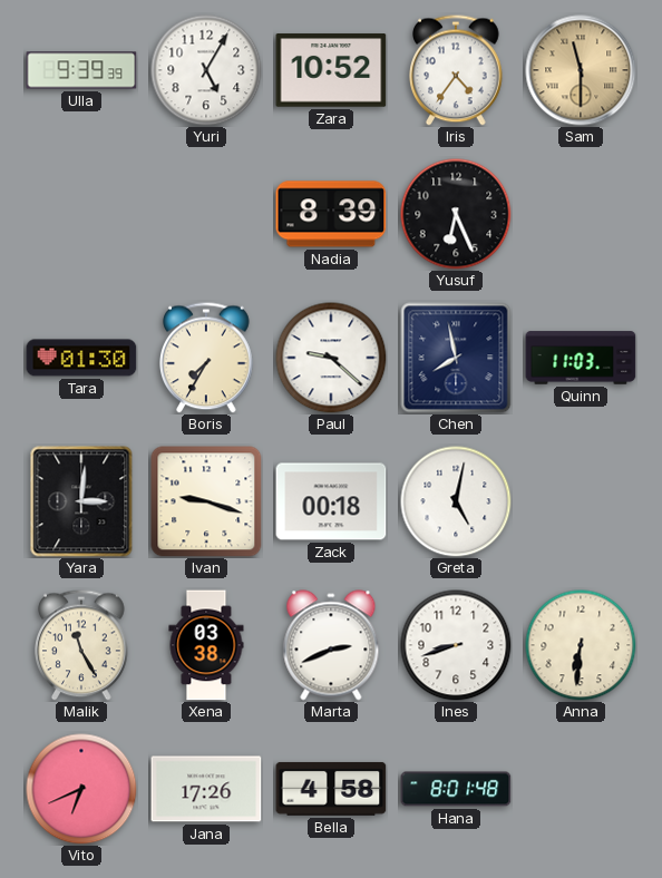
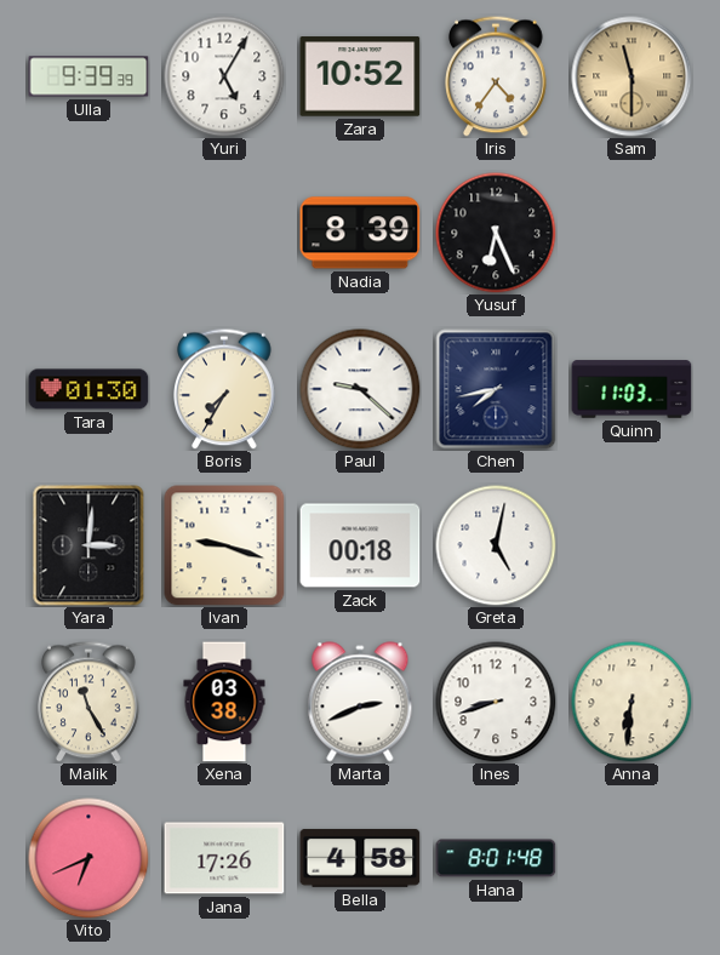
Chen: 7:58 -> 7:43
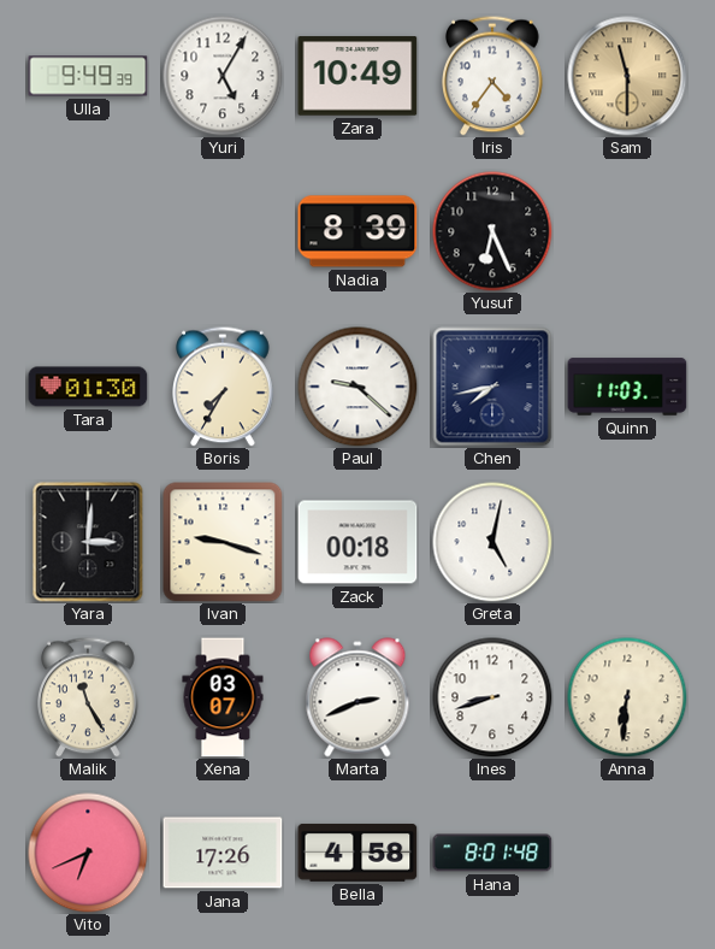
Ulla: 9:39 -> 9:49
Zara: 10:52 -> 10:49
Xena: 03:38 -> 03:07
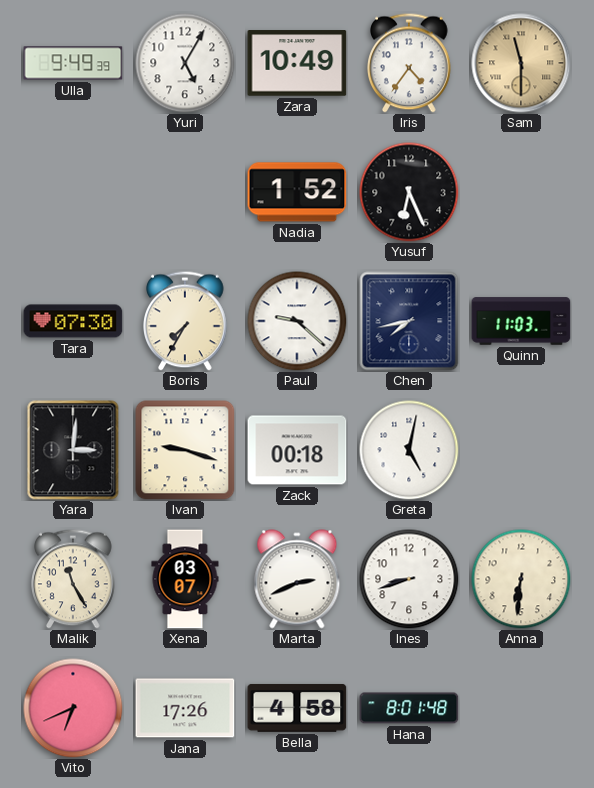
Nadia: 8:39 -> 1:52
Tara: 01:30 -> 07:30
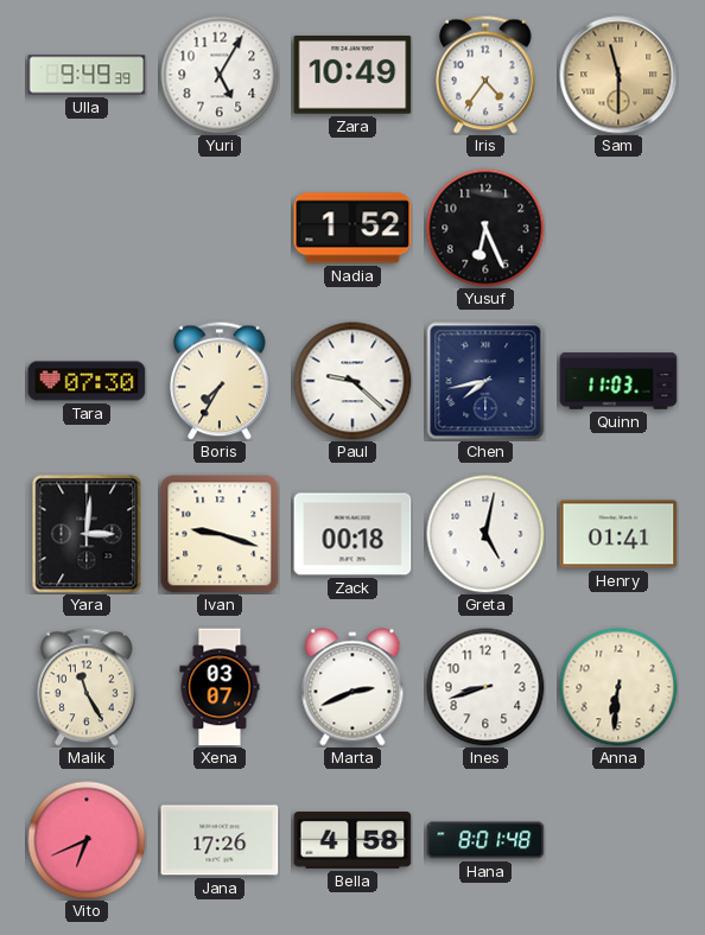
Henry: none -> 01:41
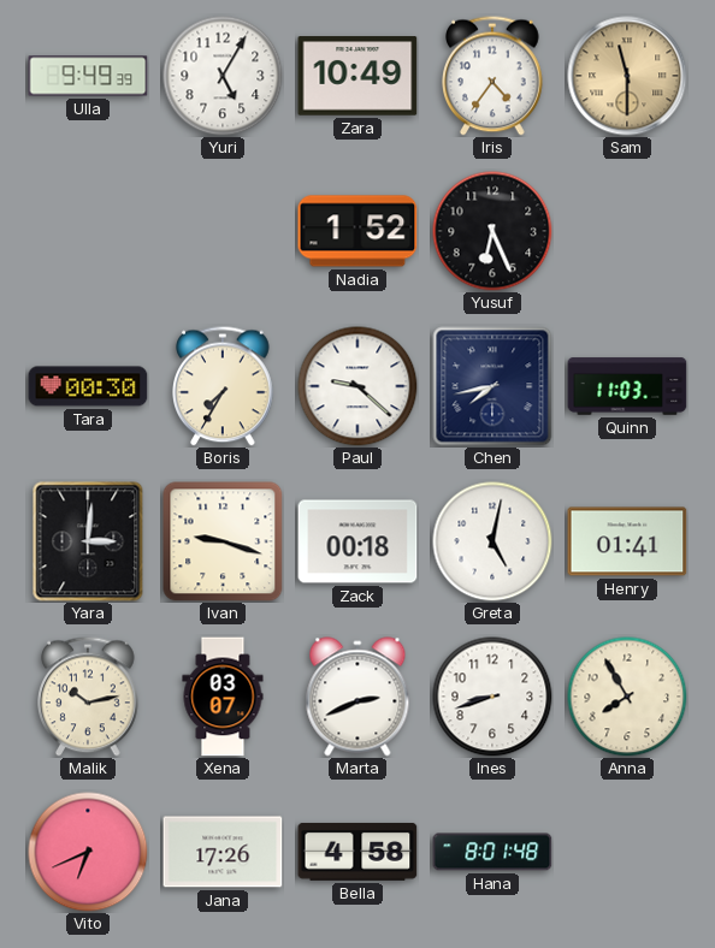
Tara: 07:30 -> 00:30
Malik: 11:25 -> 10:13
Anna: 6:31 -> 7:55
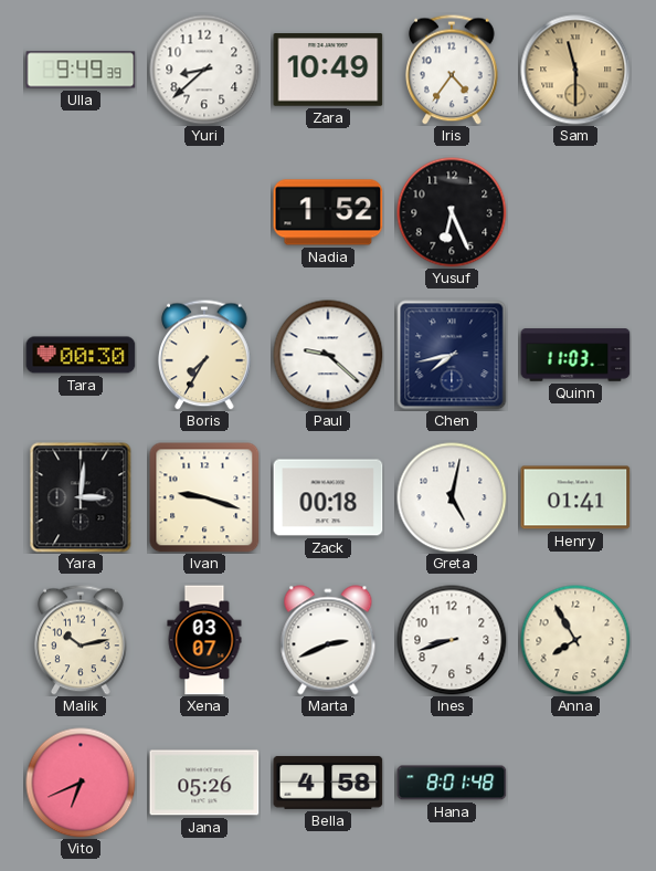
Yuri: 5:05 -> 8:38
Jana: 17:26 -> 05:26
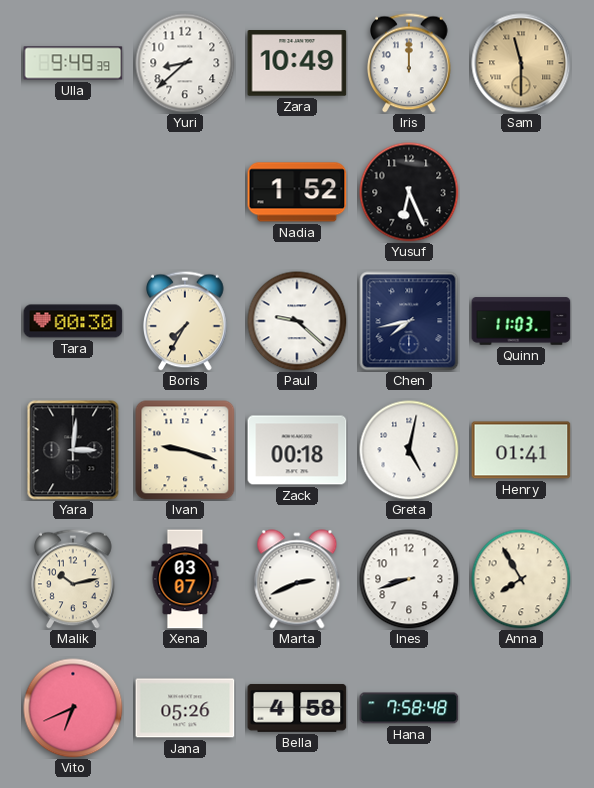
Iris: 4:36 -> 12:00
Hana: 8:01 -> 7:58
